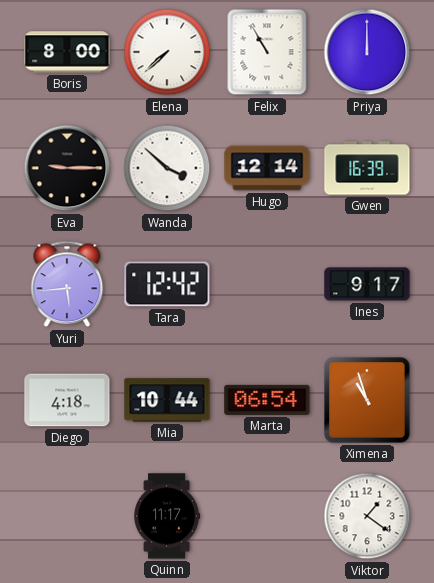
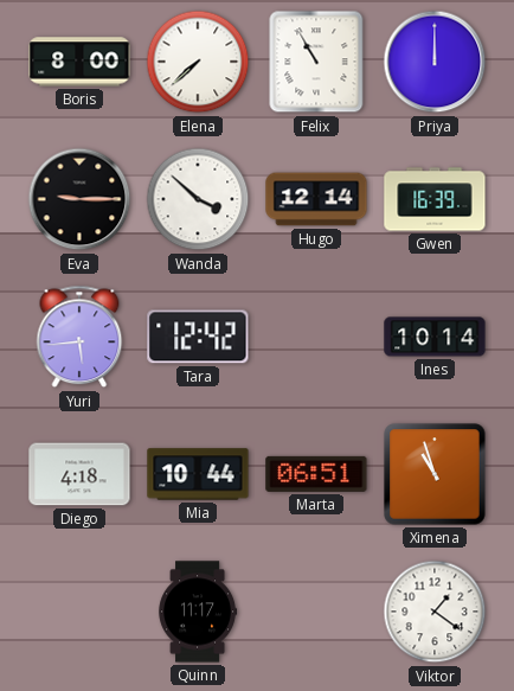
Ines: 9:17 -> 10:14
Marta: 06:54 -> 06:51
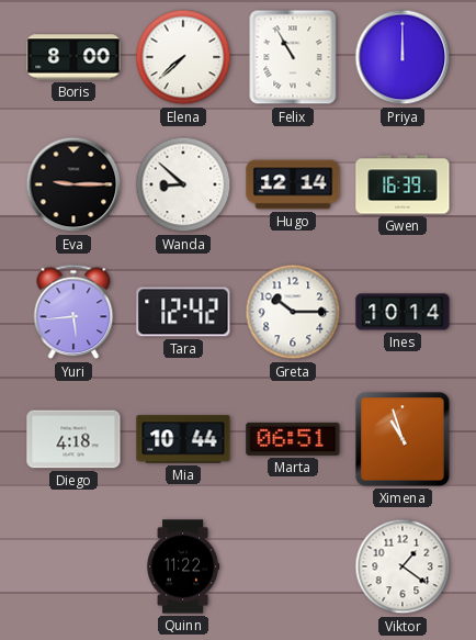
Wanda: 3:52 -> 8:52
Greta: none -> 10:15
Quinn: 11:17 -> 11:22
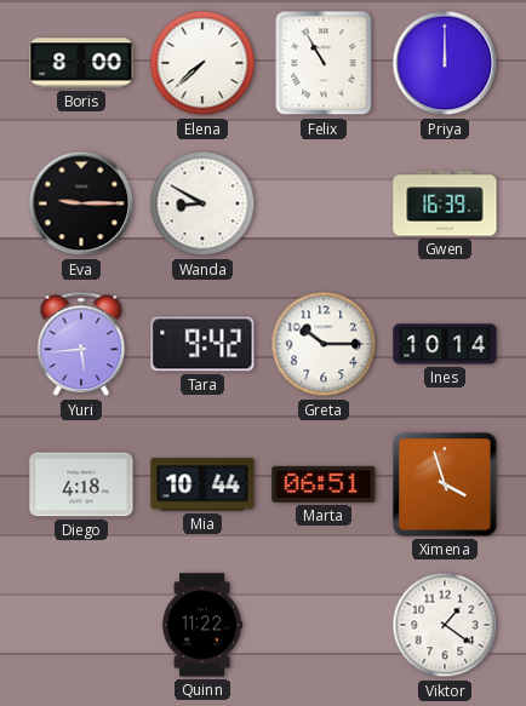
Wanda: 8:52 -> 8:50
Hugo: 12:14 -> none
Tara: 12:42 -> 9:42
Ximena: 10:57 -> 3:57
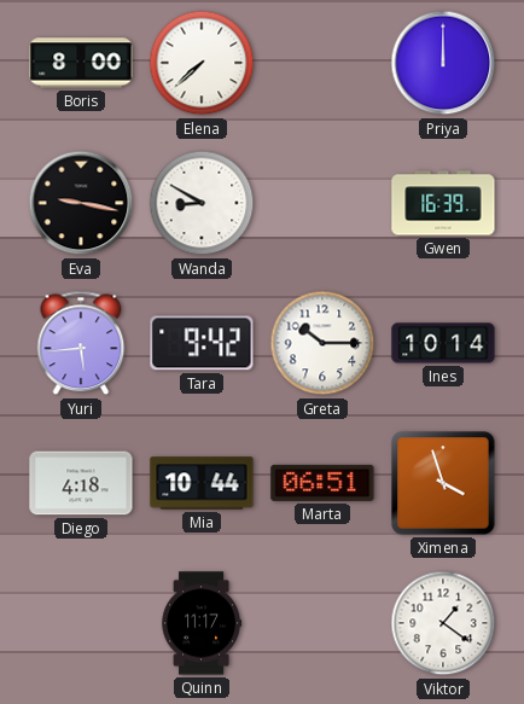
Felix: 10:55 -> none
Eva: 9:15 -> 9:17
Quinn: 11:22 -> 11:17
